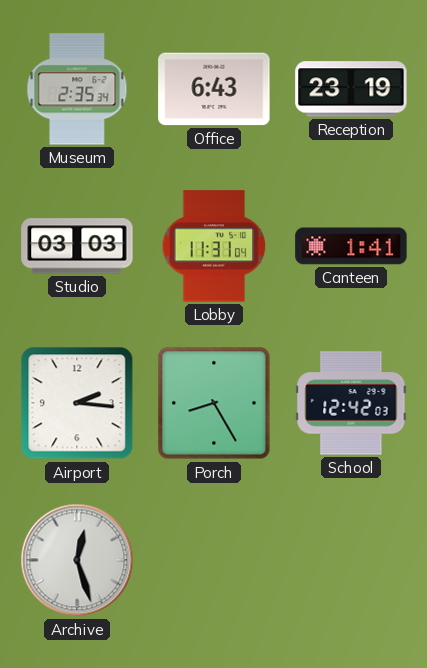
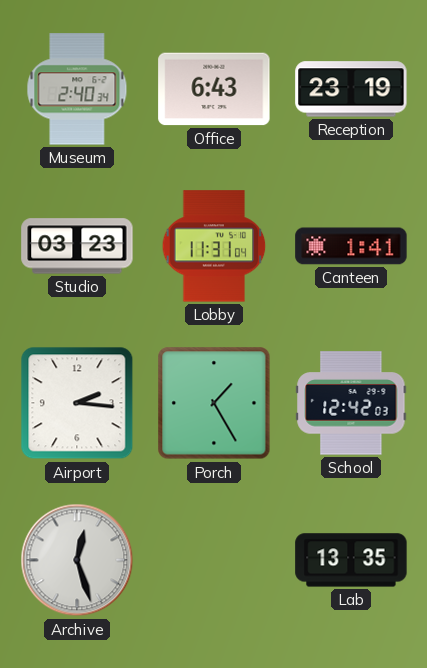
Museum: 2:35 -> 2:40
Studio: 03:03 -> 03:23
Porch: 8:25 -> 1:25
Lab: none -> 13:35
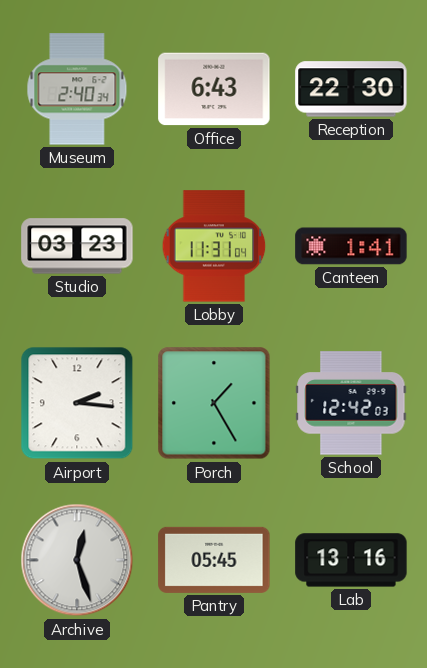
Reception: 23:19 -> 22:30
Pantry: none -> 05:45
Lab: 13:35 -> 13:16
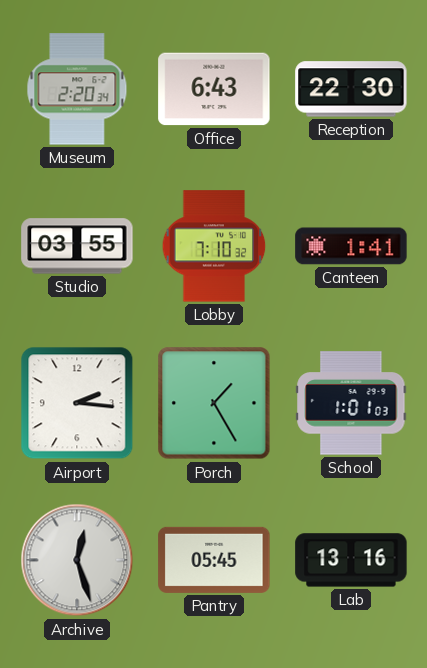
Museum: 2:40 -> 2:20
Studio: 03:23 -> 03:55
Lobby: 11:31 -> 7:10
School: 12:42 -> 1:01
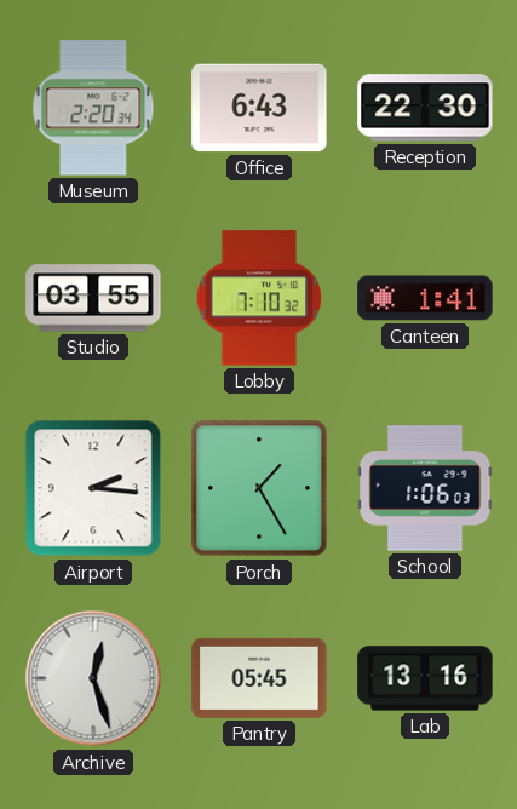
School: 1:01 -> 1:06
